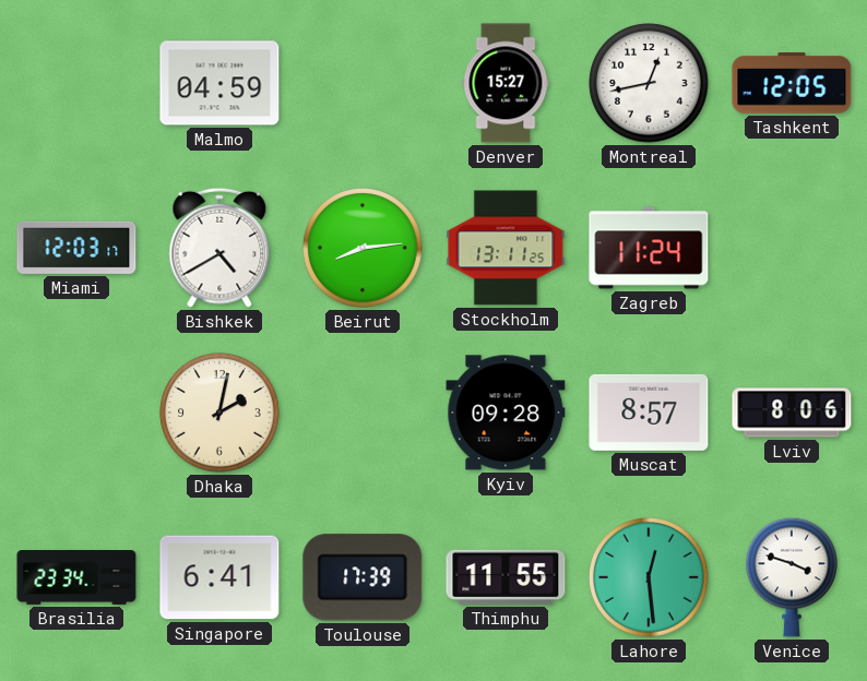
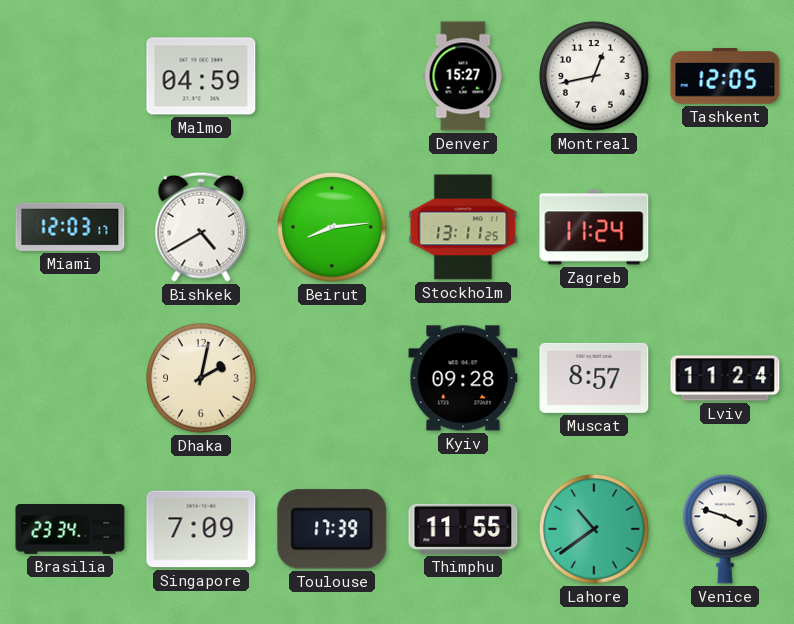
Lviv: 8:06 -> 11:24
Singapore: 6:41 -> 7:09
Lahore: 12:29 -> 10:39
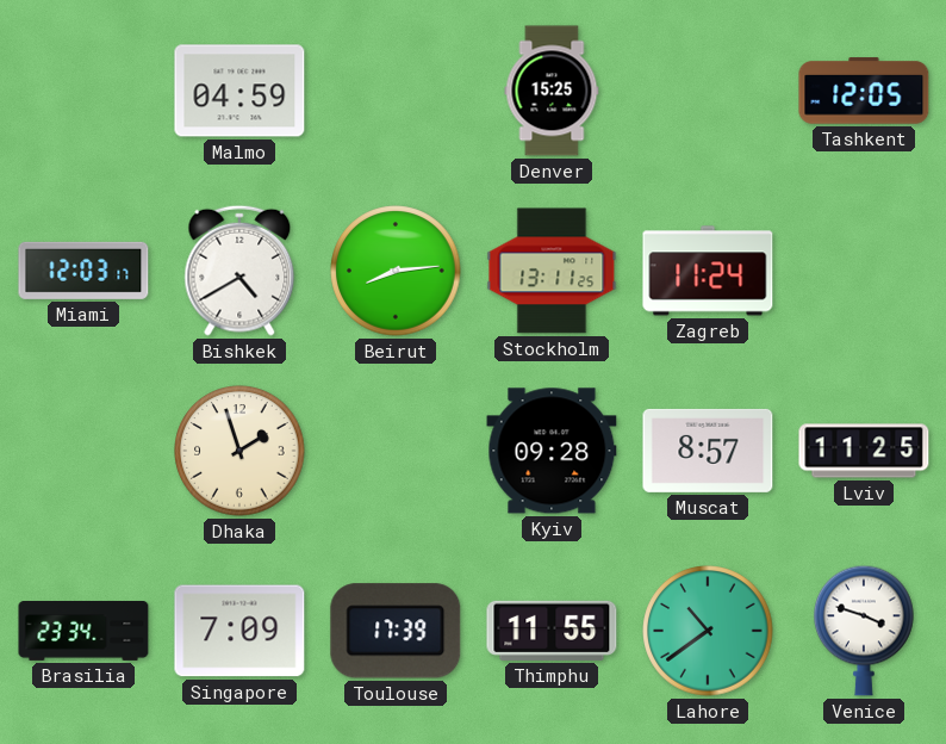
Denver: 15:27 -> 15:25
Montreal: 12:43 -> none
Dhaka: 2:02 -> 1:57
Lviv: 11:24 -> 11:25
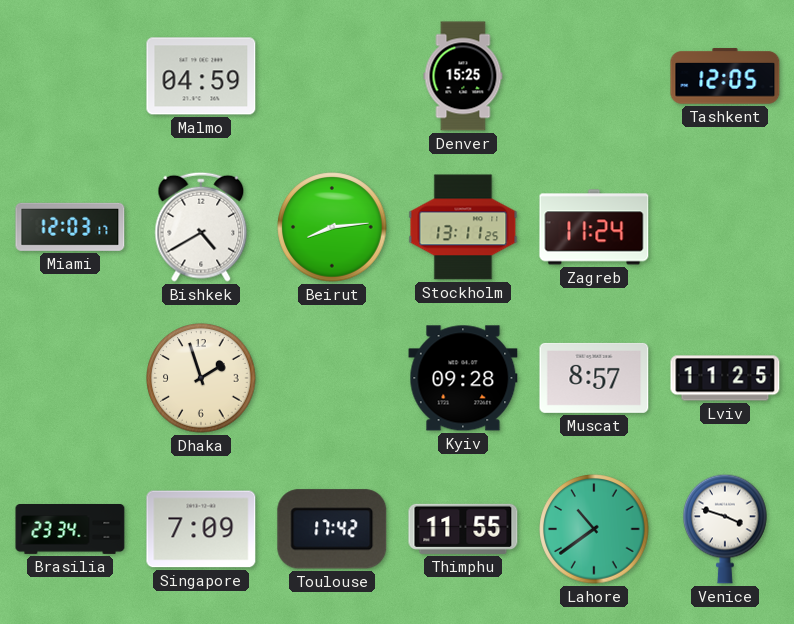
Toulouse: 17:39 -> 17:42
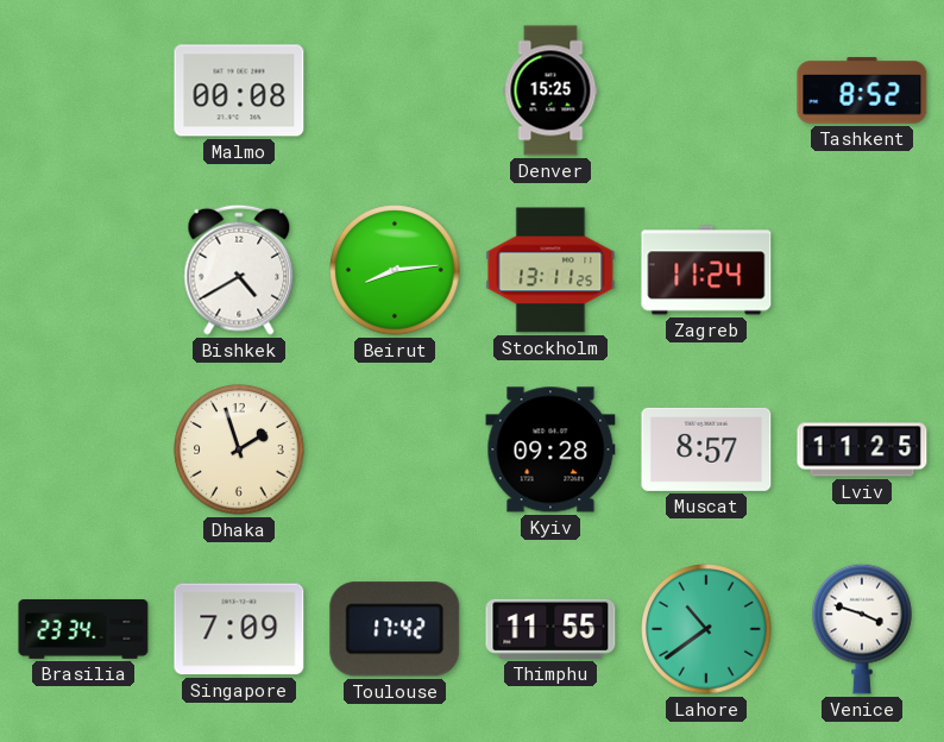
Malmo: 04:59 -> 00:08
Tashkent: 12:05 -> 8:52
Miami: 12:03 -> none
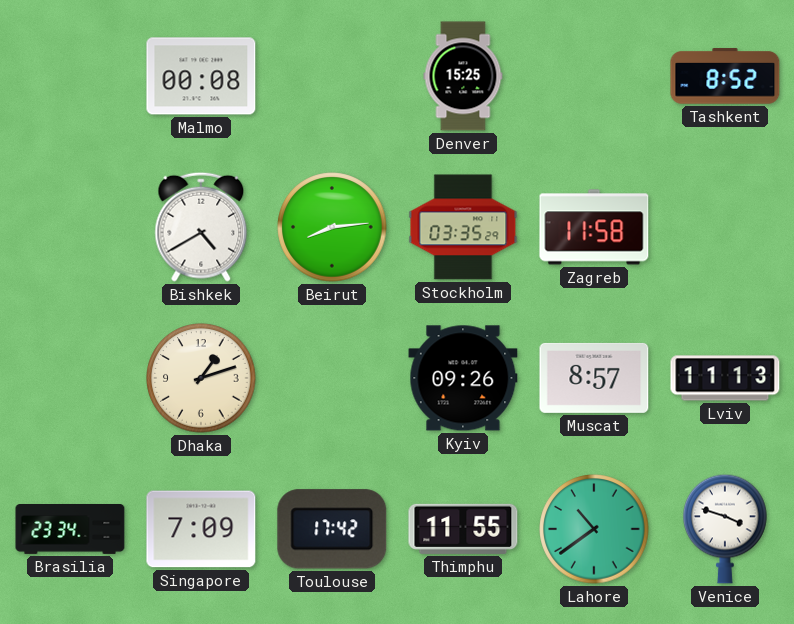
Stockholm: 13:11 -> 03:35
Zagreb: 11:24 -> 11:58
Dhaka: 1:57 -> 1:12
Kyiv: 09:28 -> 09:26
Lviv: 11:25 -> 11:13
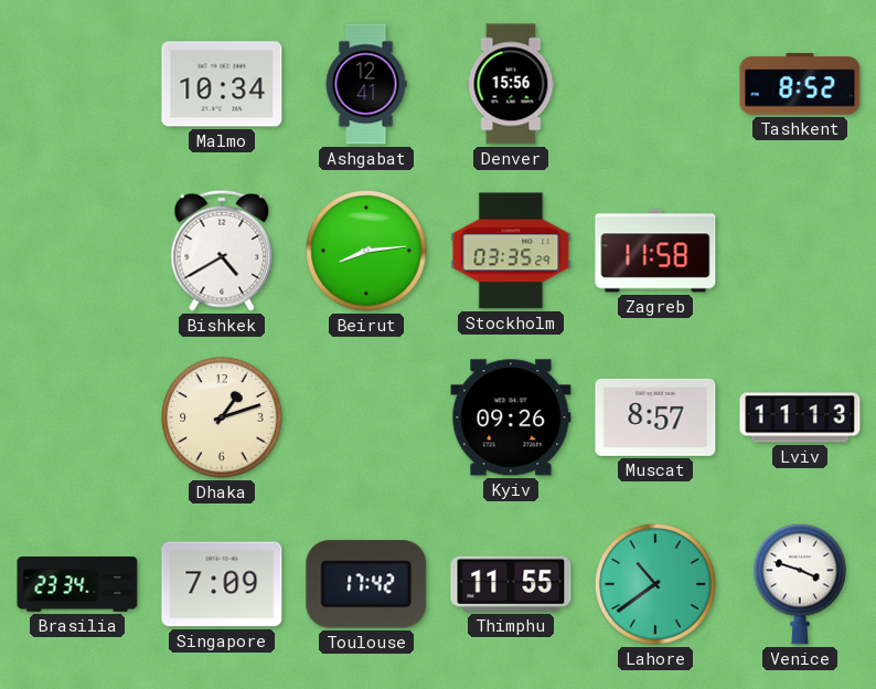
Malmo: 00:08 -> 10:34
Ashgabat: none -> 12:41
Denver: 15:25 -> 15:56
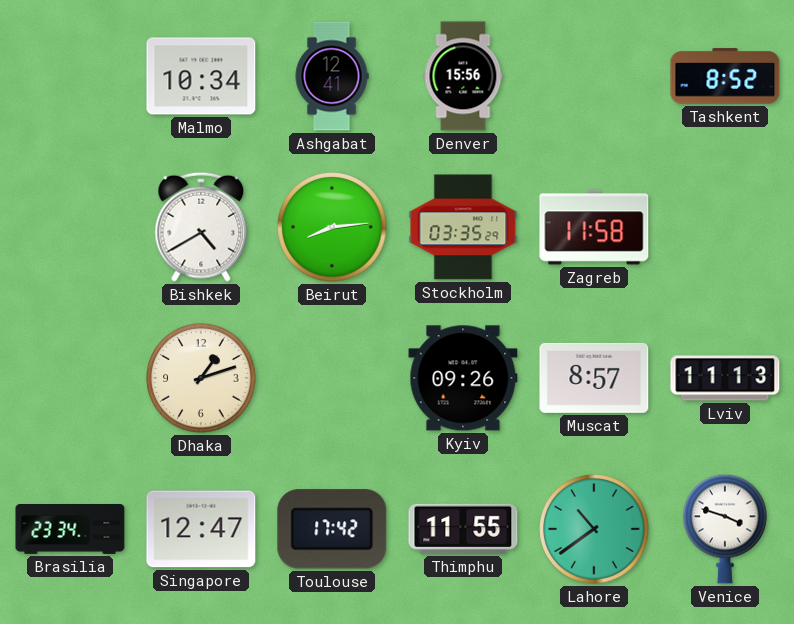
Singapore: 7:09 -> 12:47
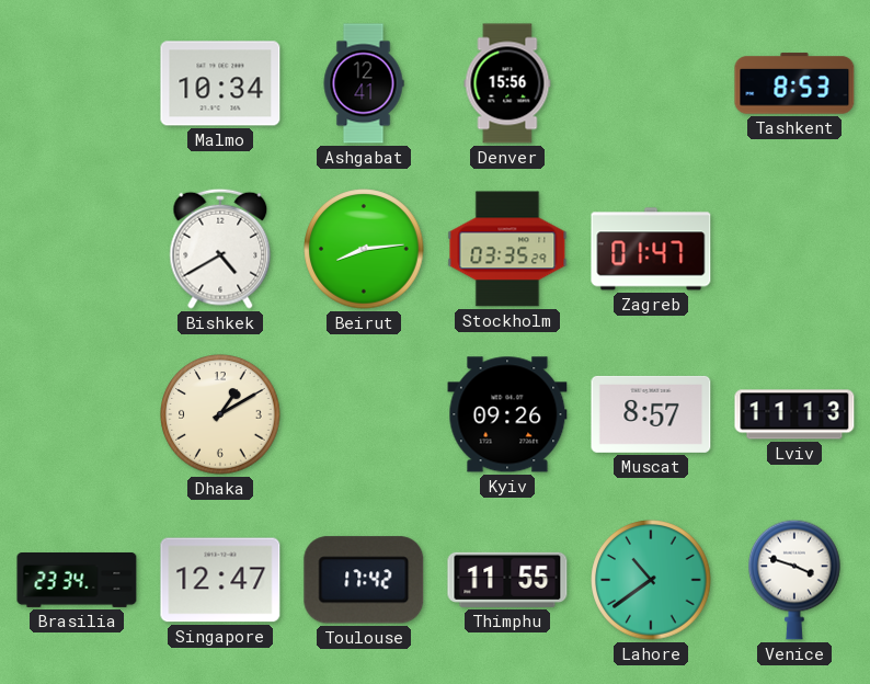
Tashkent: 8:52 -> 8:53
Zagreb: 11:58 -> 01:47
Dhaka: 1:12 -> 1:10
